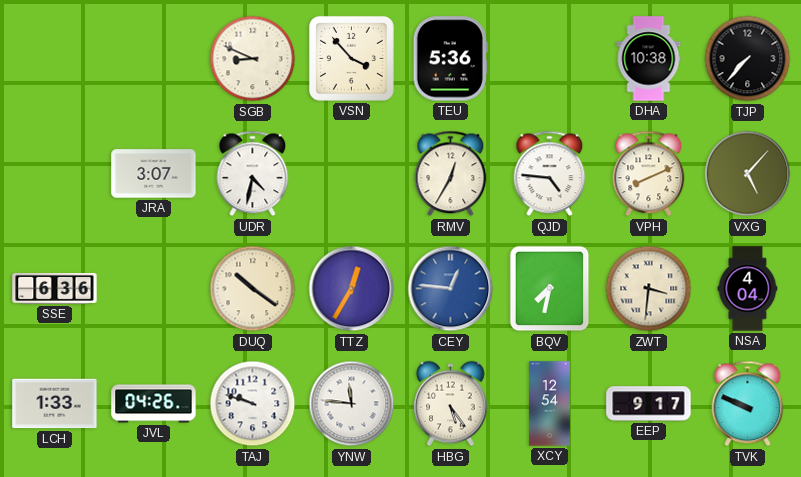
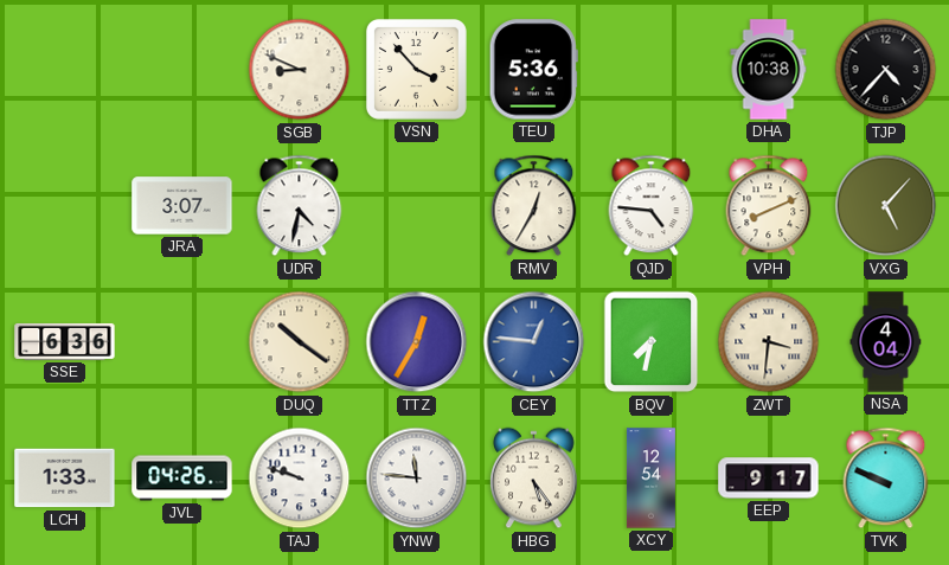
TJP: 7:37 -> 4:37
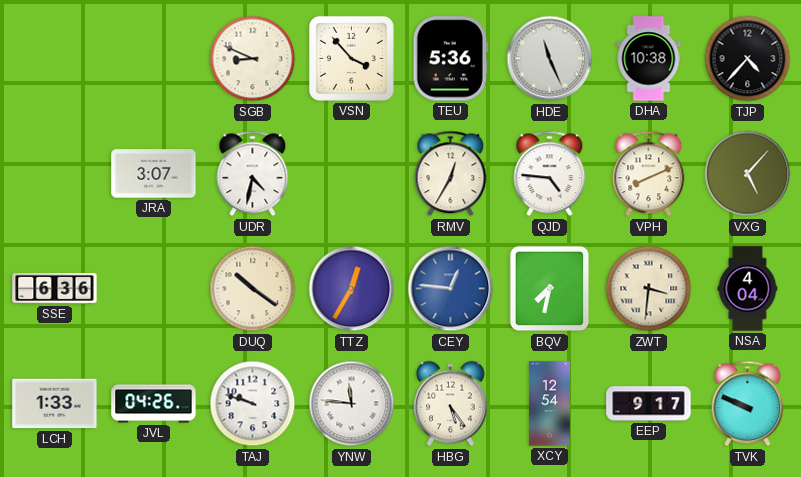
HDE: none -> 11:26
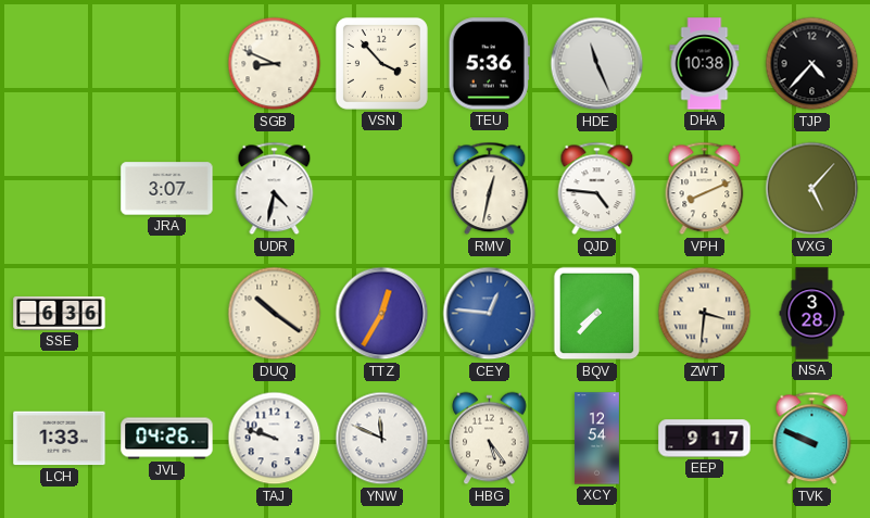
RMV: 12:35 -> 12:32
BQV: 7:32 -> 7:37
NSA: 4:04 -> 3:28
YNW: 11:46 -> 11:49
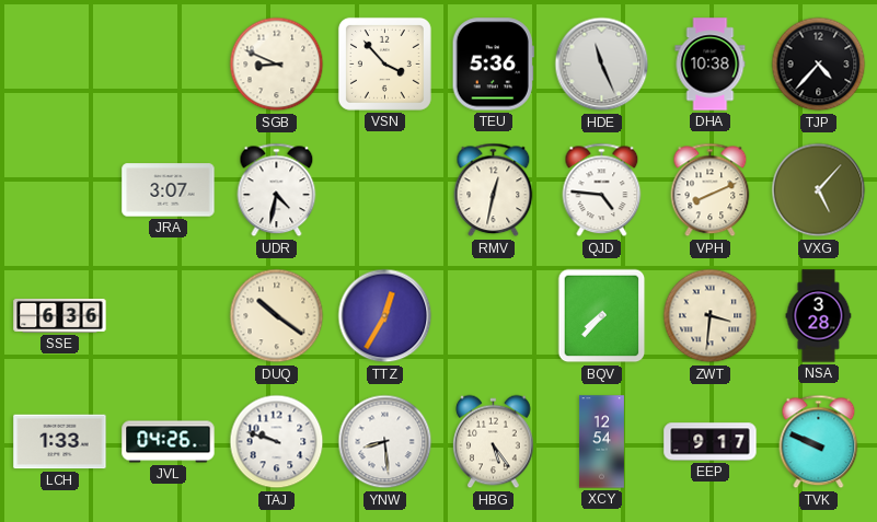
CEY: 12:46 -> none
YNW: 11:49 -> 8:29
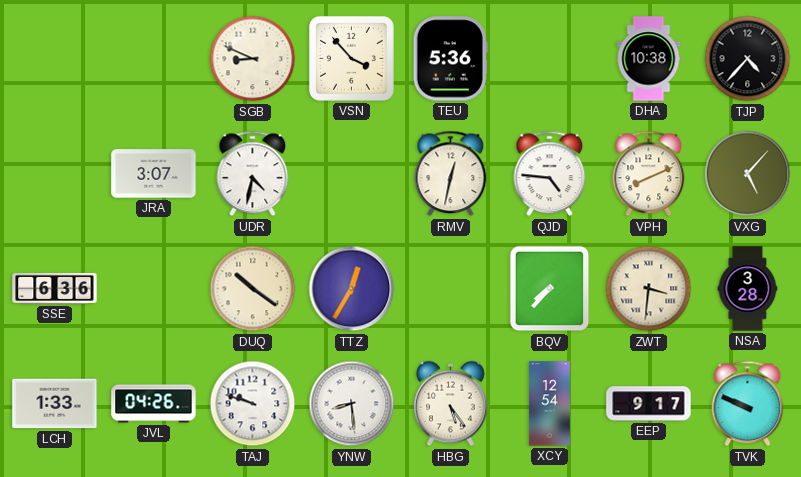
HDE: 11:26 -> none
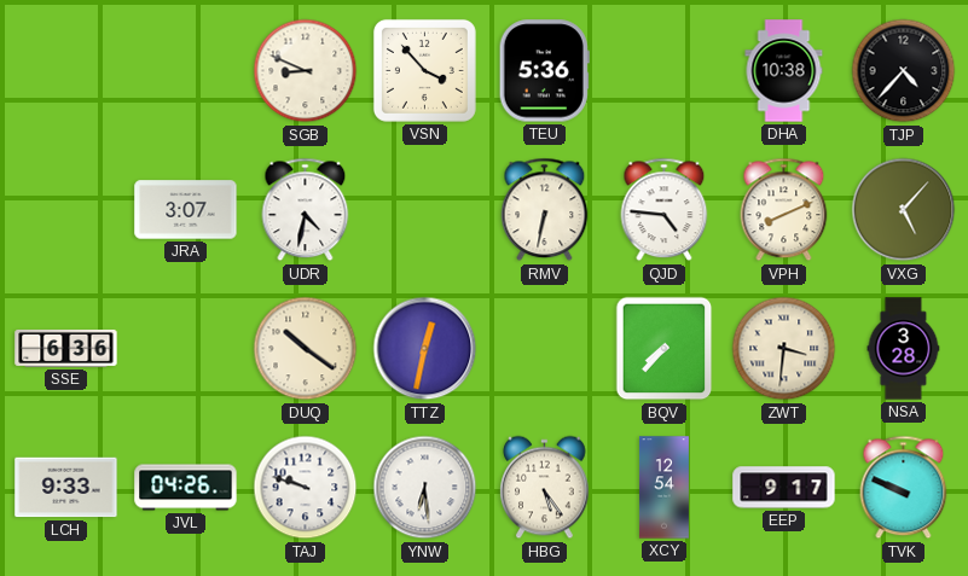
RMV: 12:32 -> 6:32
TTZ: 12:35 -> 12:32
LCH: 1:33 -> 9:33
YNW: 8:29 -> 6:29
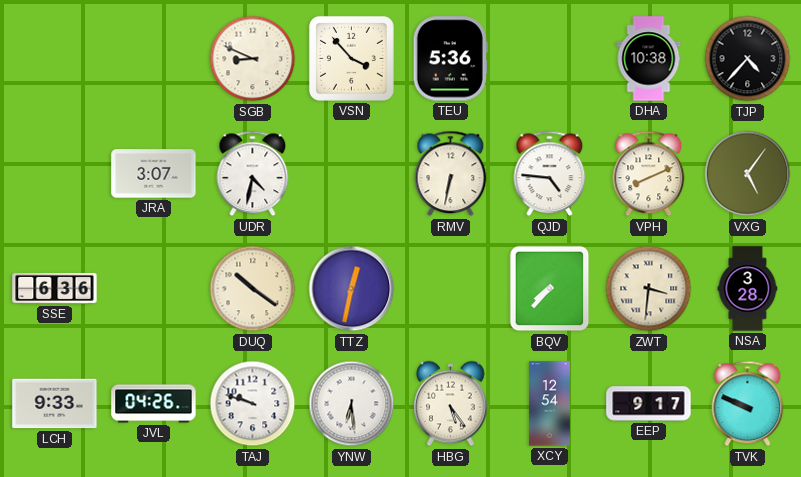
VXG: 5:07 -> 5:06
